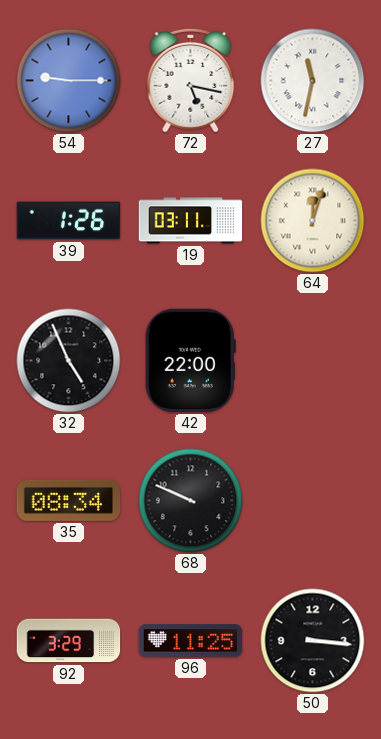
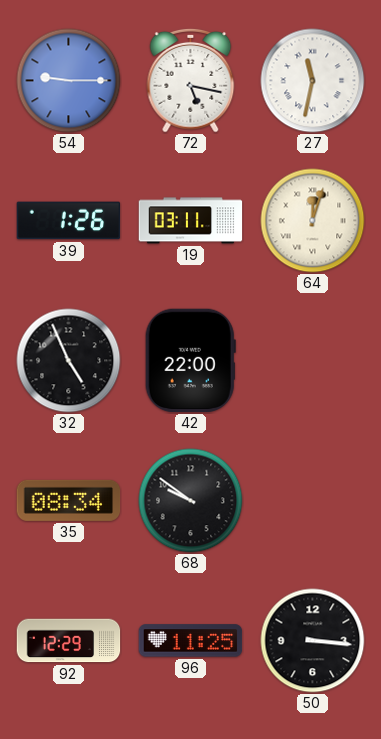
68: 9:49 -> 9:51
92: 3:29 -> 12:29
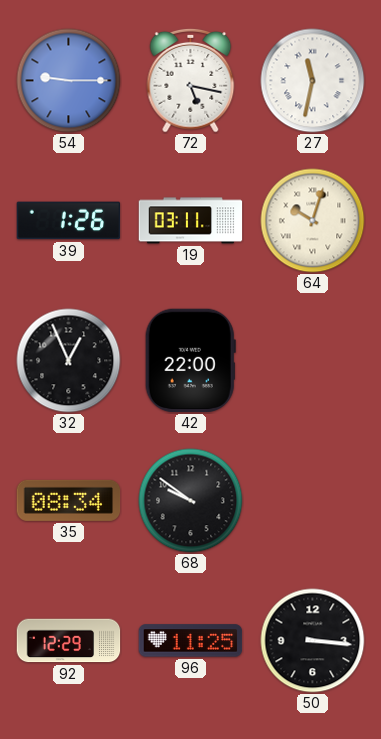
64: 12:03 -> 10:03
32: 4:56 -> 12:56
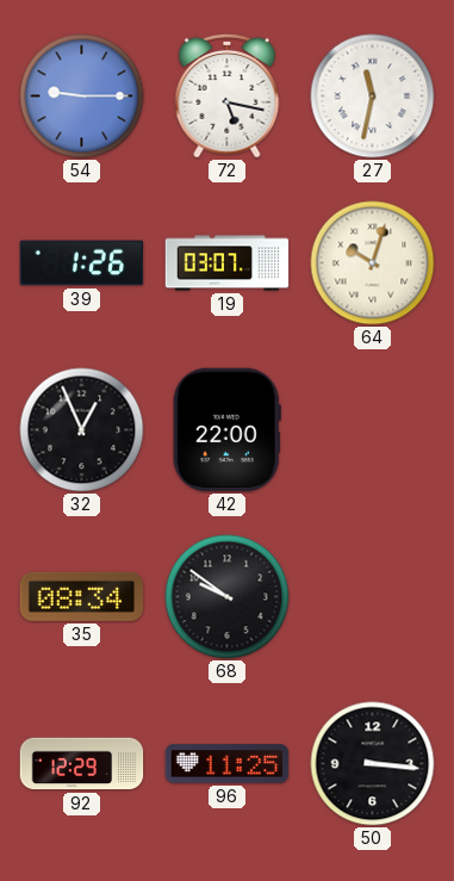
19: 03:11 -> 03:07
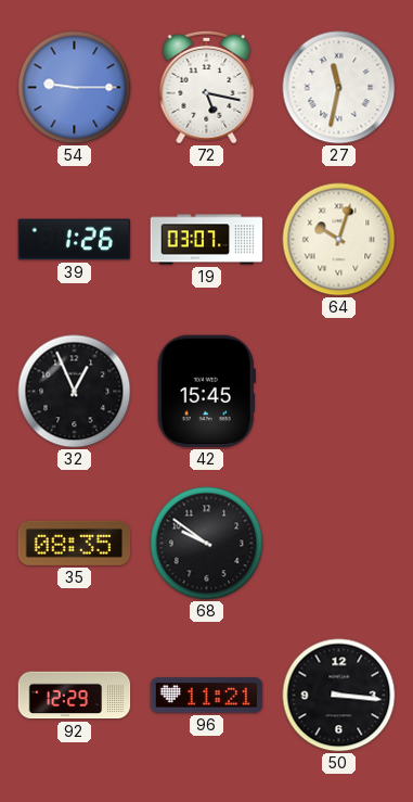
42: 22:00 -> 15:45
35: 08:34 -> 08:35
96: 11:25 -> 11:21
